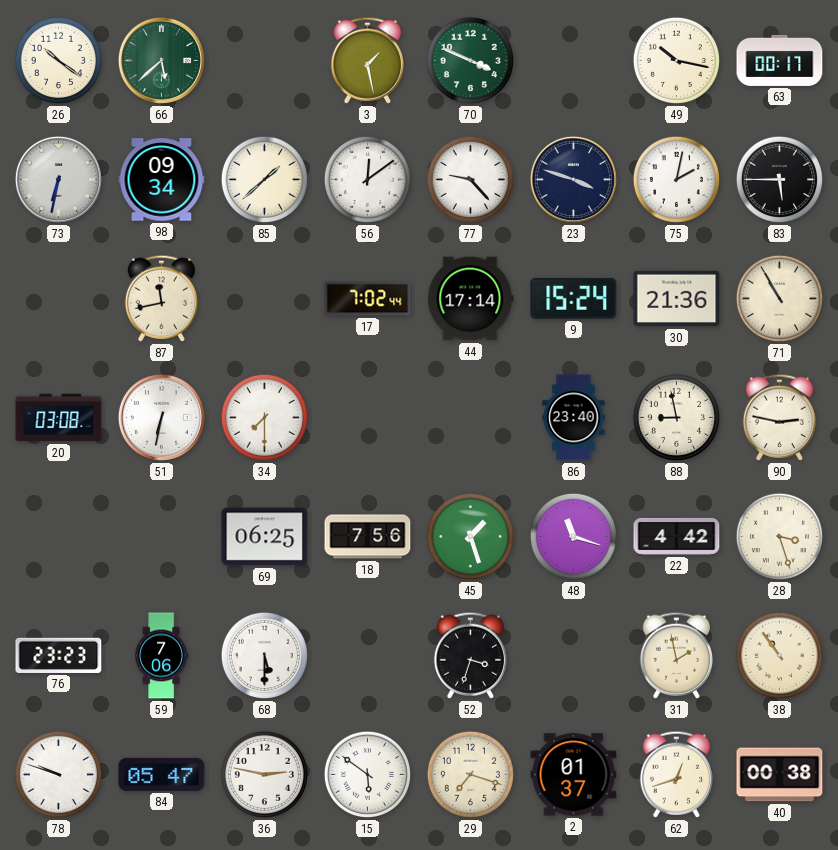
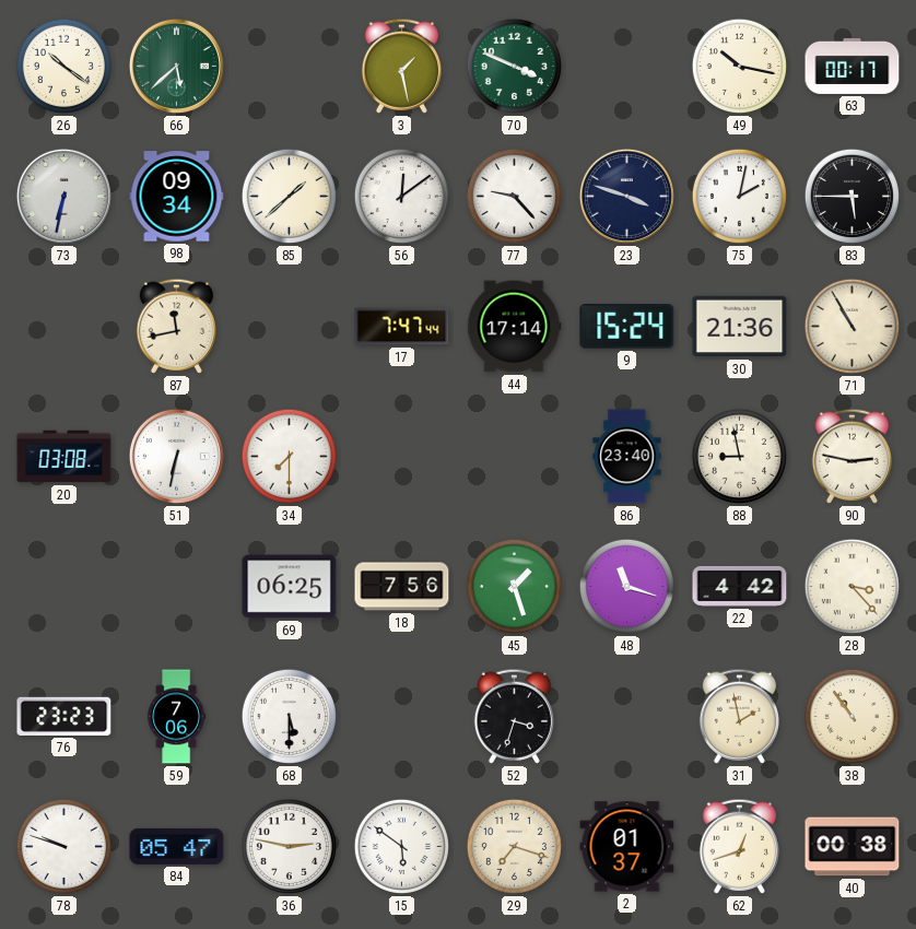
17: 7:02 -> 7:47
28: 3:27 -> 3:23
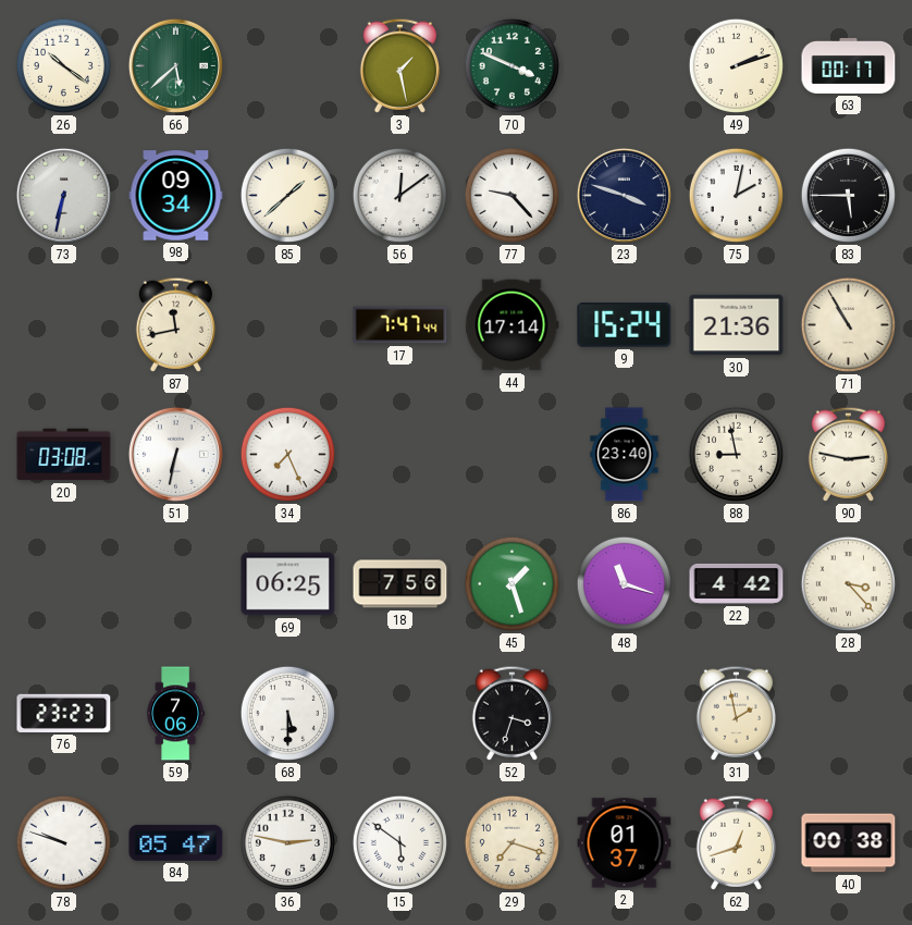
49: 10:17 -> 2:12
34: 7:30 -> 7:26
38: 10:54 -> none
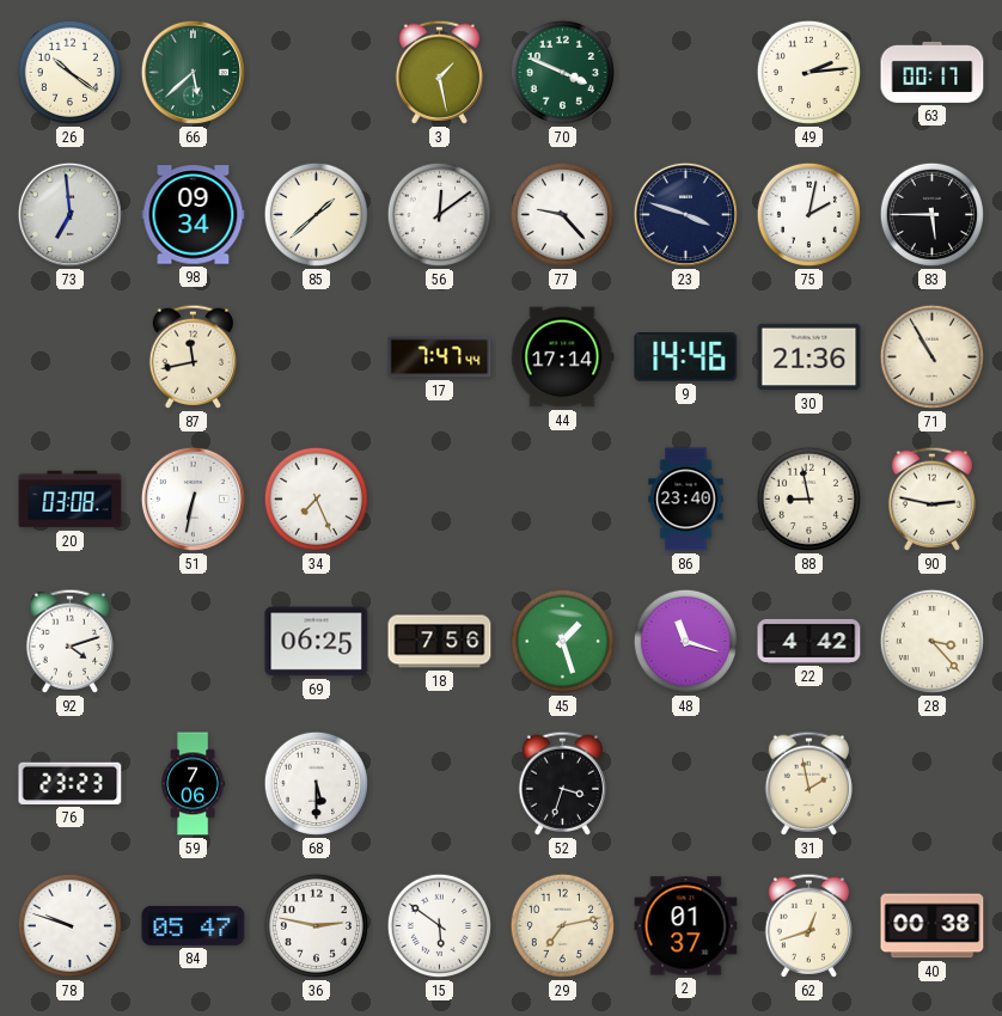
49: 2:12 -> 2:14
73: 6:32 -> 6:59
9: 15:24 -> 14:46
92: none -> 4:12
29: 7:18 -> 7:13
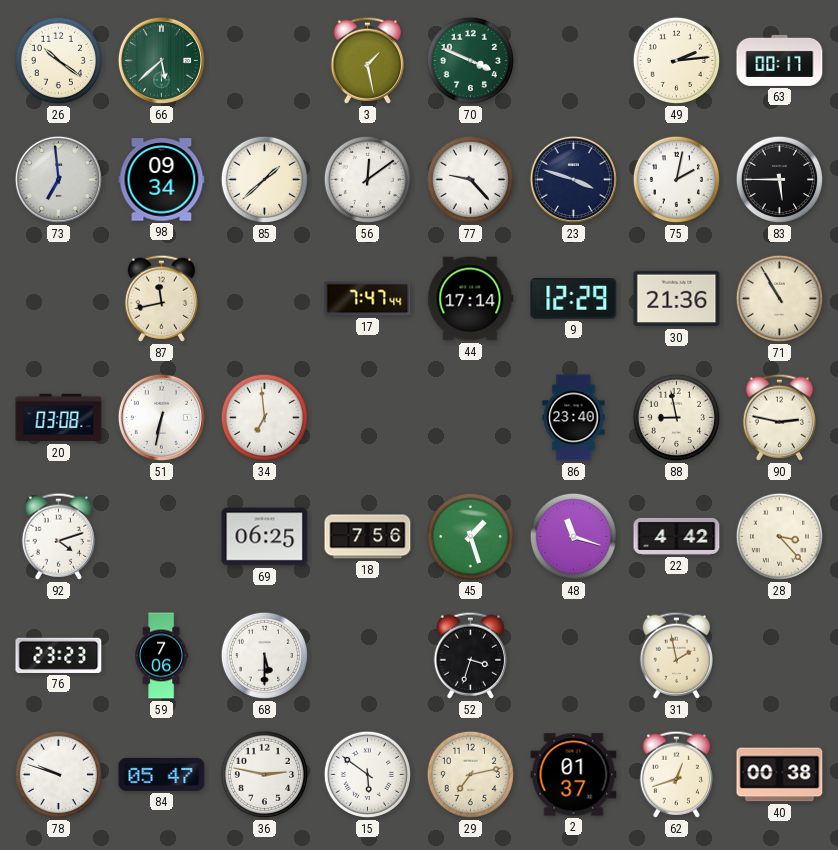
9: 14:46 -> 12:29
34: 7:26 -> 6:59
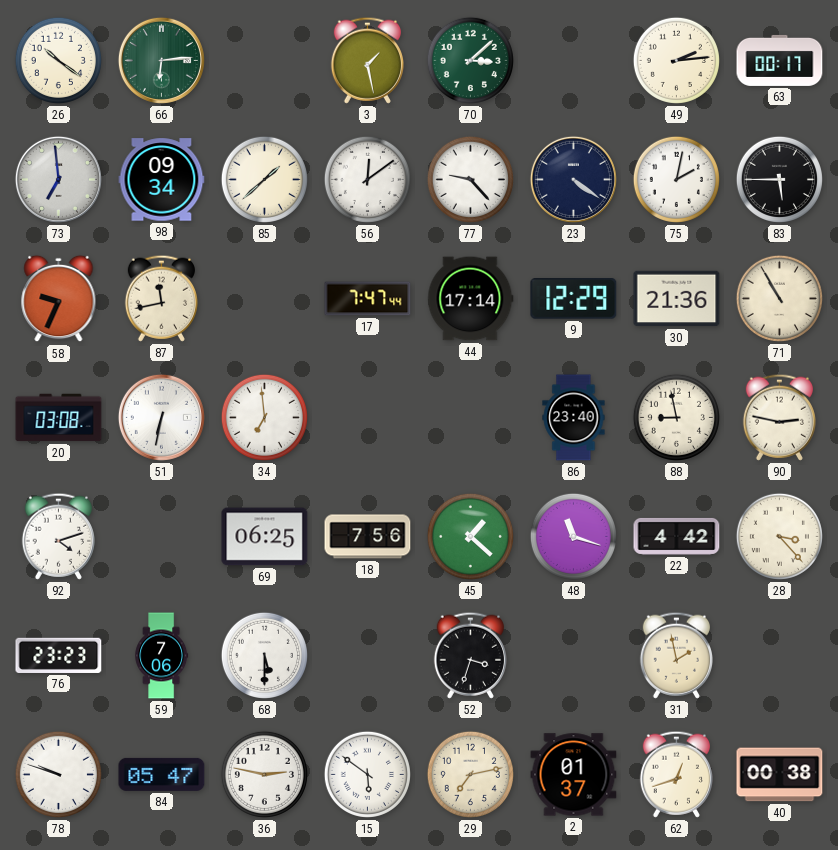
66: 5:38 -> 6:14
70: 3:49 -> 3:08
23: 3:48 -> 4:21
58: none -> 9:34
45: 1:27 -> 1:22
